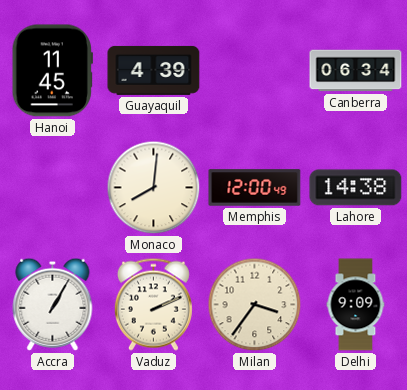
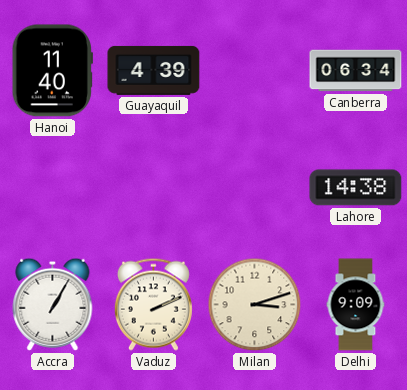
Hanoi: 11:45 -> 11:40
Monaco: 8:01 -> none
Memphis: 12:00 -> none
Milan: 3:36 -> 3:12
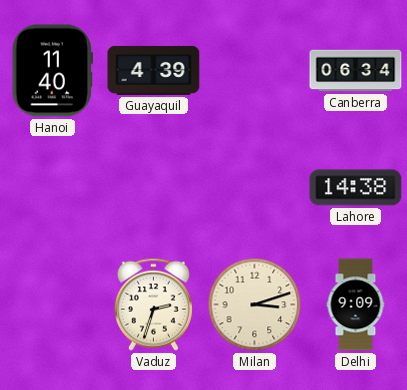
Accra: 1:05 -> none
Vaduz: 2:11 -> 2:33
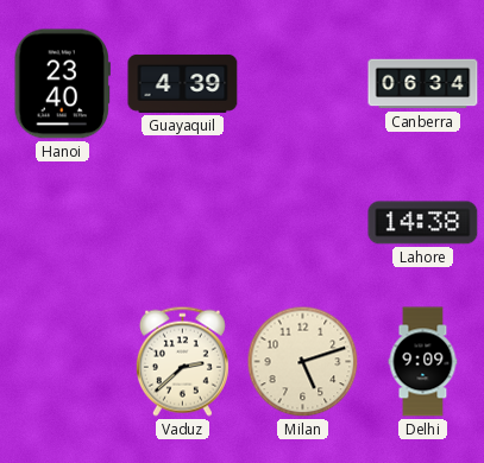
Hanoi: 11:40 -> 23:40
Vaduz: 2:33 -> 2:38
Milan: 3:12 -> 5:12
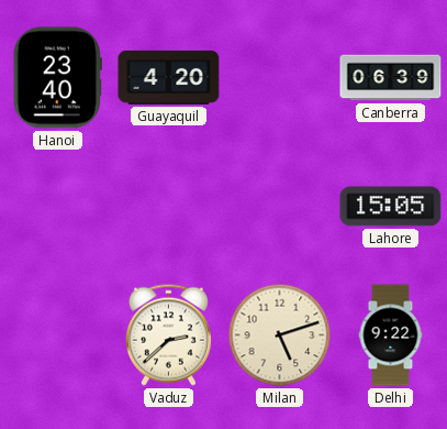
Guayaquil: 4:39 -> 4:20
Canberra: 06:34 -> 06:39
Lahore: 14:38 -> 15:05
Delhi: 9:09 -> 9:22
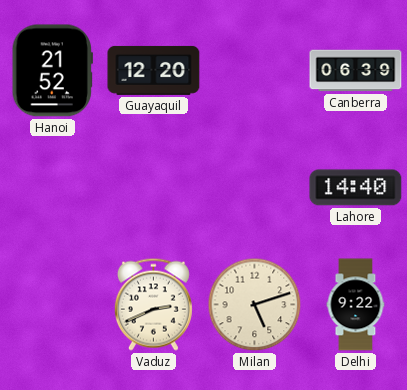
Hanoi: 23:40 -> 21:52
Guayaquil: 4:20 -> 12:20
Lahore: 15:05 -> 14:40
Vaduz: 2:38 -> 2:41
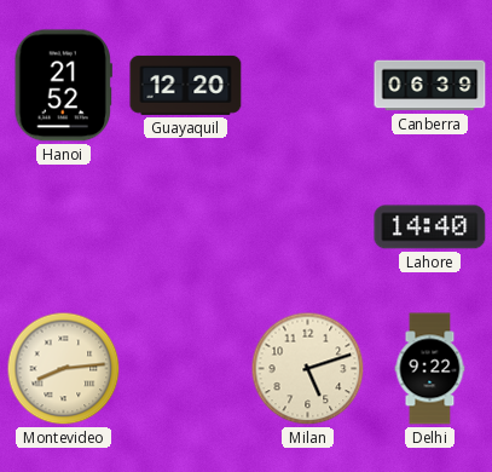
Montevideo: none -> 8:14
Vaduz: 2:41 -> none
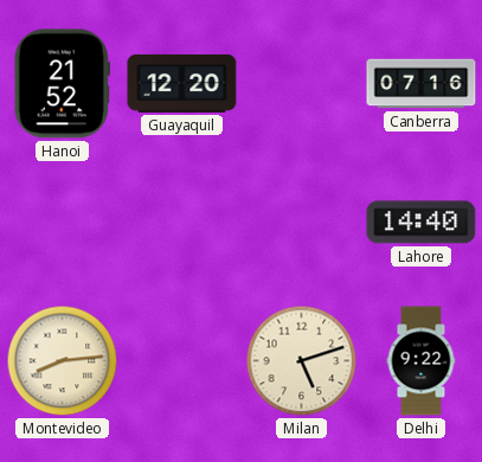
Canberra: 06:39 -> 07:16
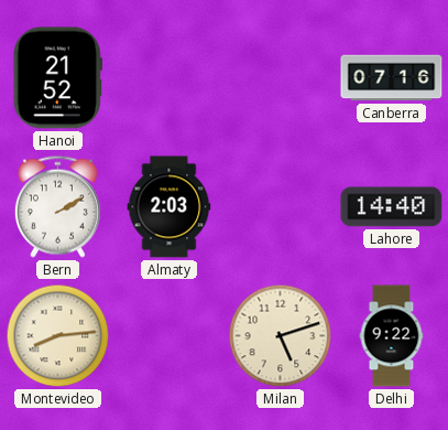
Guayaquil: 12:20 -> none
Bern: none -> 2:10
Almaty: none -> 2:03
